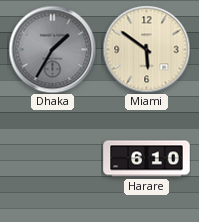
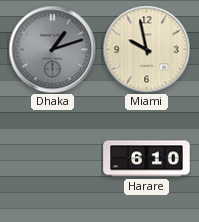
Dhaka: 1:35 -> 1:12
Miami: 5:51 -> 9:58
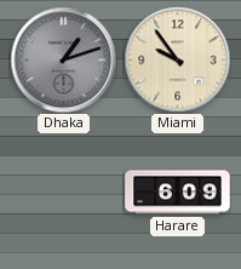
Miami: 9:58 -> 9:54
Harare: 6:10 -> 6:09
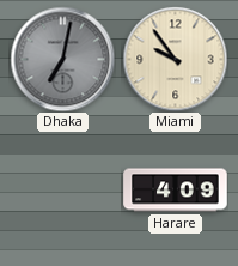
Dhaka: 1:12 -> 7:02
Harare: 6:09 -> 4:09
